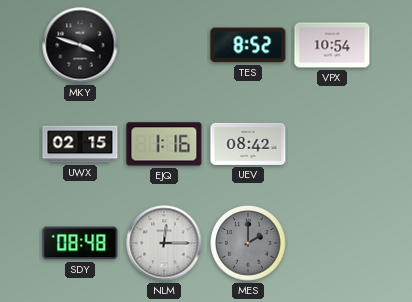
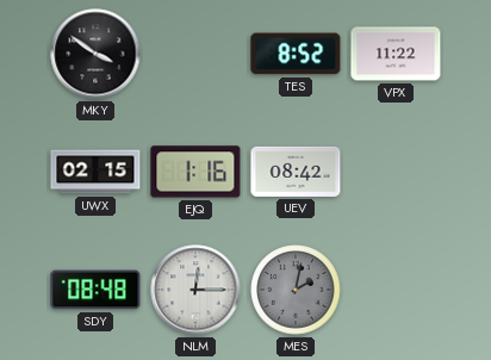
MKY: 3:48 -> 3:51
VPX: 10:54 -> 11:22
MES: 2:00 -> 2:02
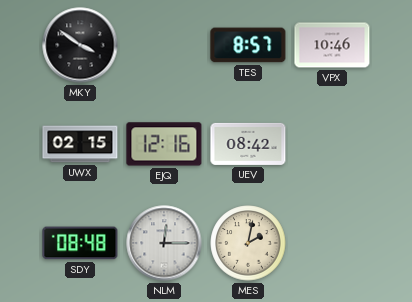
TES: 8:52 -> 8:57
VPX: 11:22 -> 10:46
EJQ: 1:16 -> 12:16
MES dial: grey -> cream
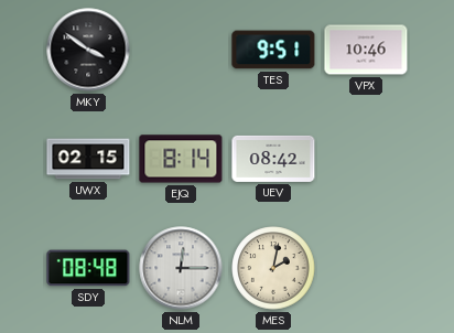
TES: 8:57 -> 9:51
EJQ: 12:16 -> 8:14
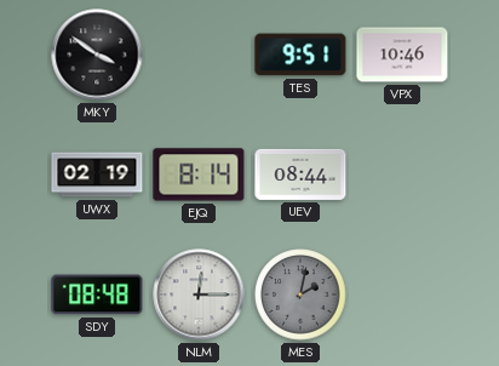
UWX: 02:15 -> 02:19
UEV: 08:42 -> 08:44
MES dial: cream -> grey
